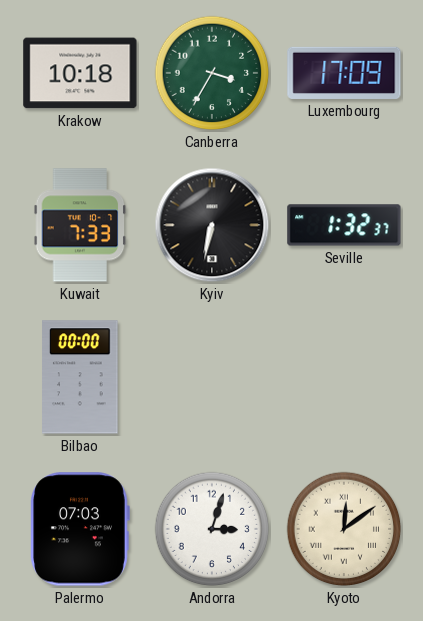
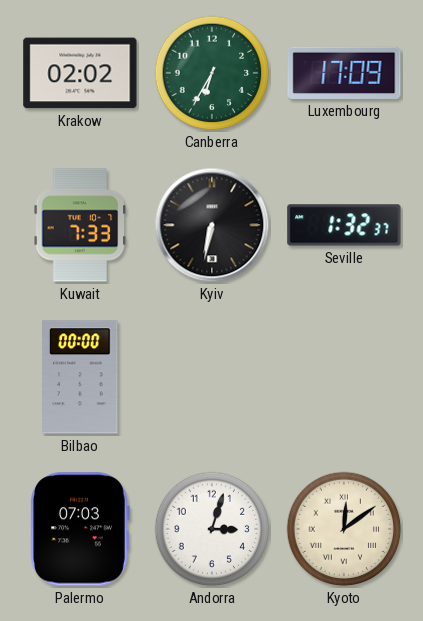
Krakow: 10:18 -> 02:02
Canberra: 3:35 -> 6:35
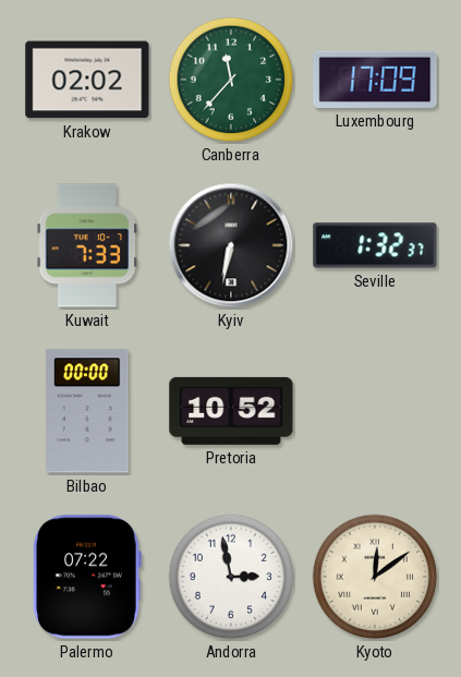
Canberra: 6:35 -> 11:37
Pretoria: none -> 10:52
Palermo: 07:03 -> 07:22
Andorra: 3:03 -> 2:58
